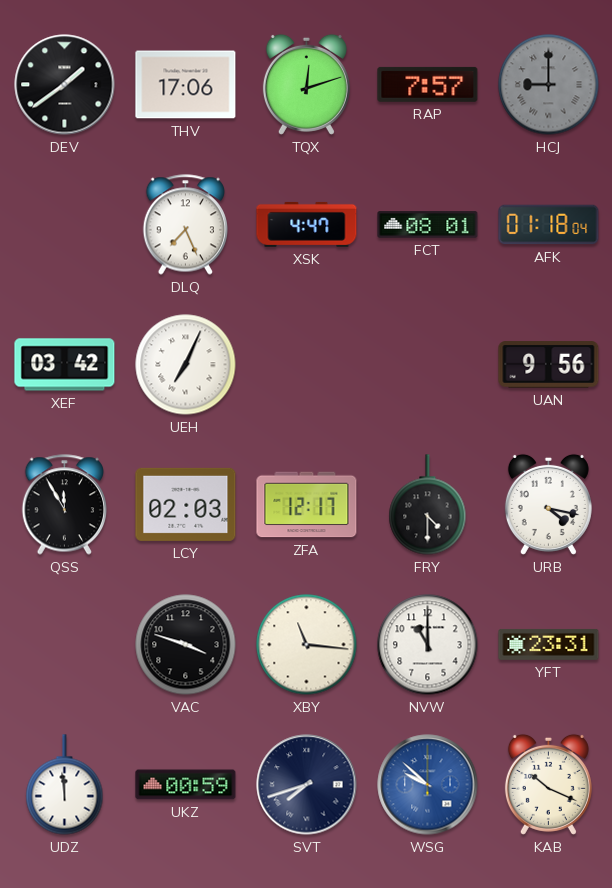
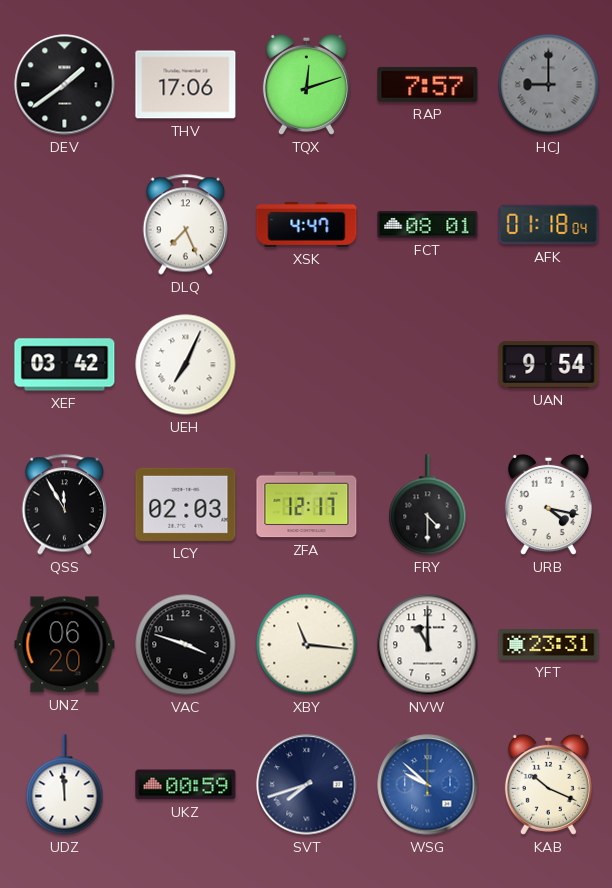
UAN: 9:56 -> 9:54
UNZ: none -> 06:20
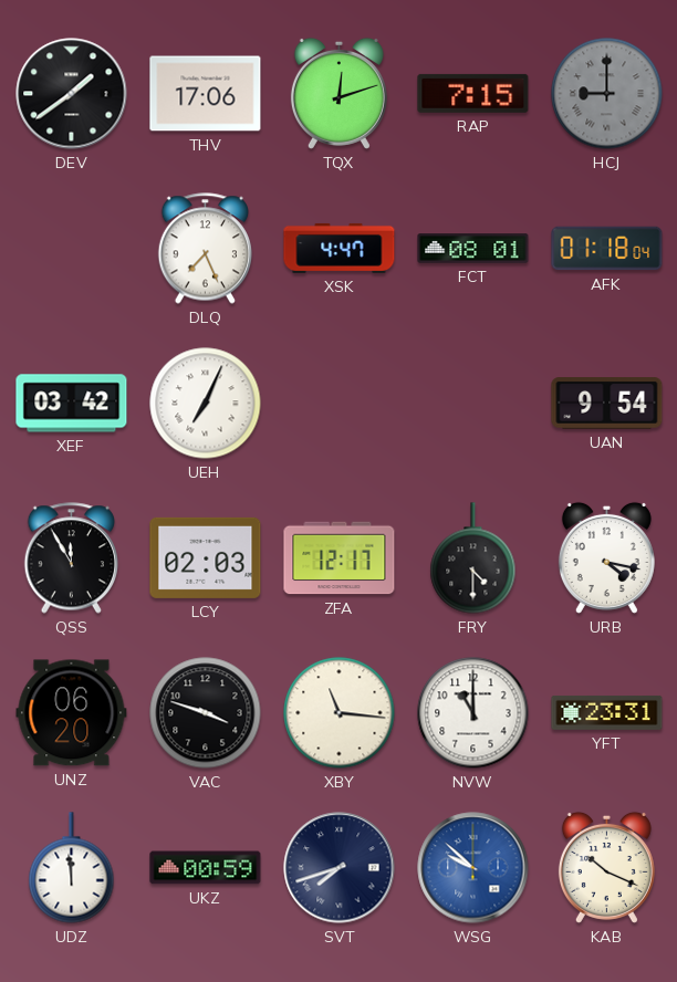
RAP: 7:57 -> 7:15
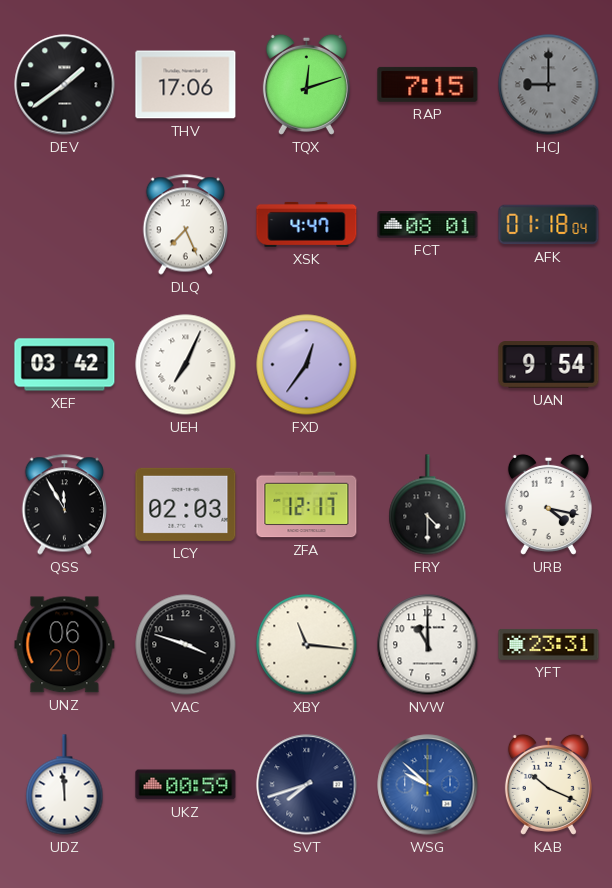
FXD: none -> 12:36
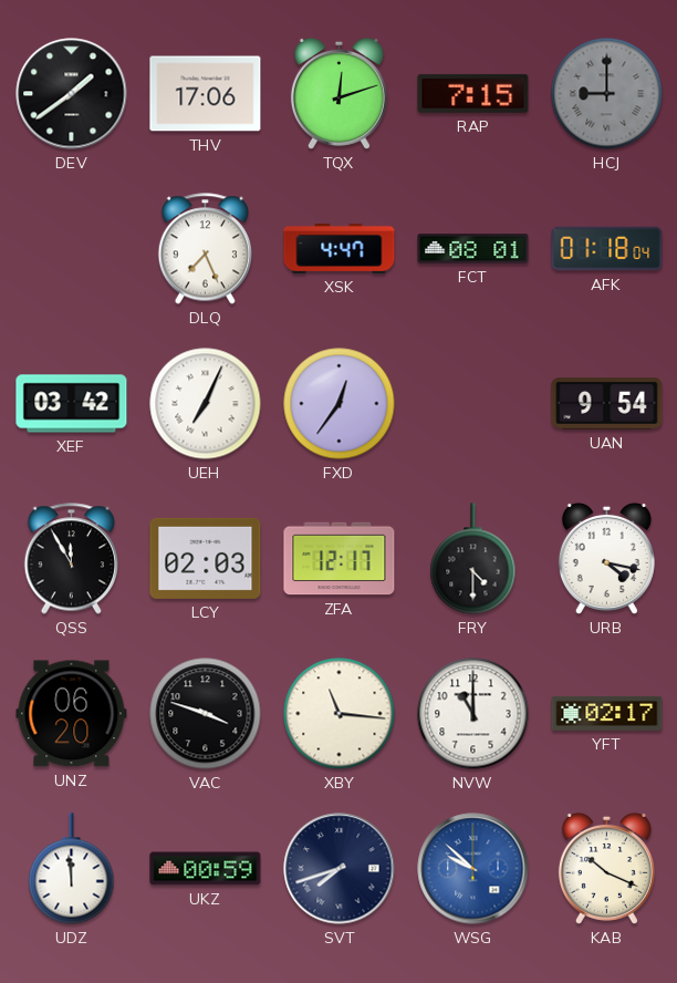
YFT: 23:31 -> 02:17
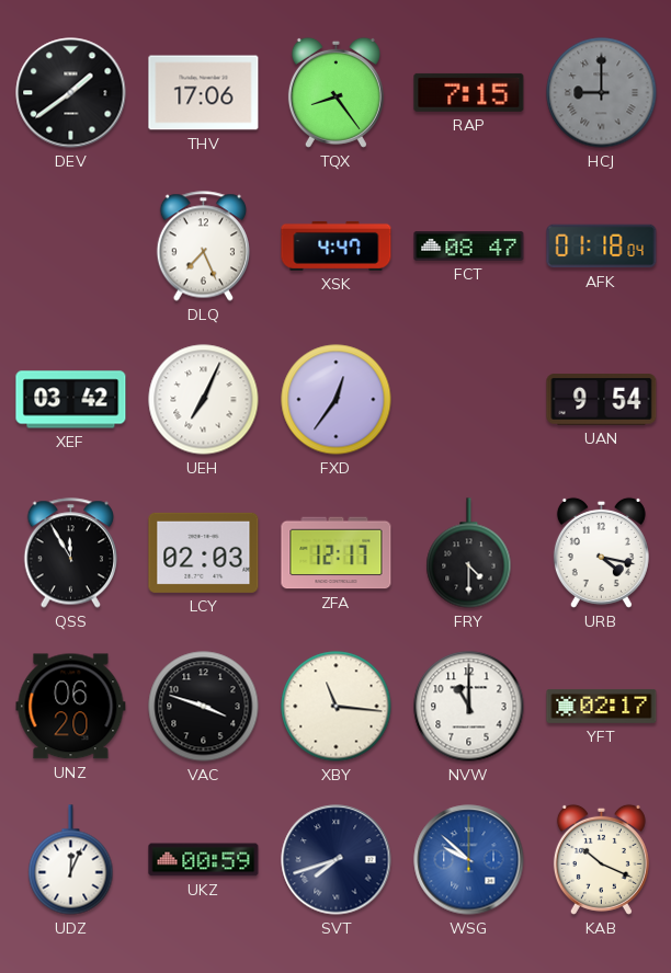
TQX: 12:12 -> 8:24
FCT: 08:01 -> 08:47
UDZ: 11:59 -> 12:04
